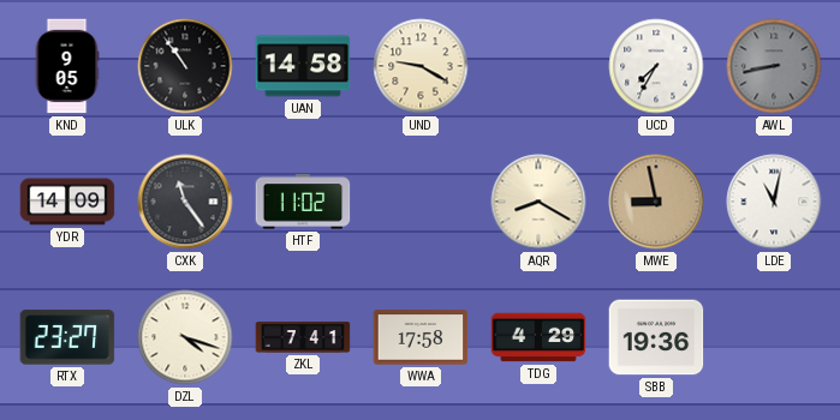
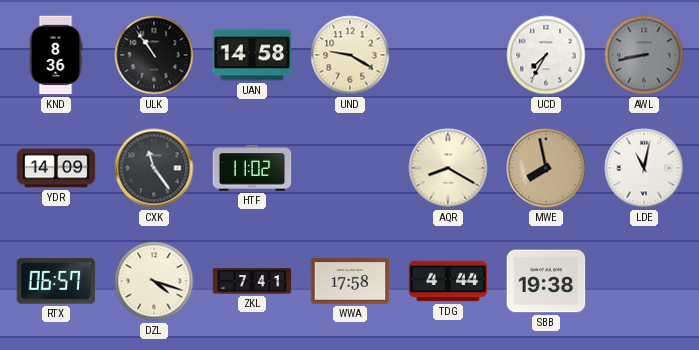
KND: 9:05 -> 8:36
MWE: 8:58 -> 7:58
RTX: 23:27 -> 06:57
TDG: 4:29 -> 4:44
SBB: 19:36 -> 19:38
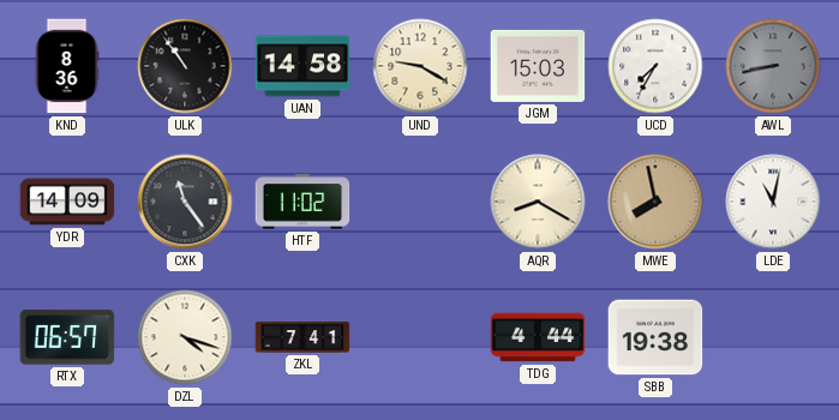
JGM: none -> 15:03
WWA: 17:58 -> none
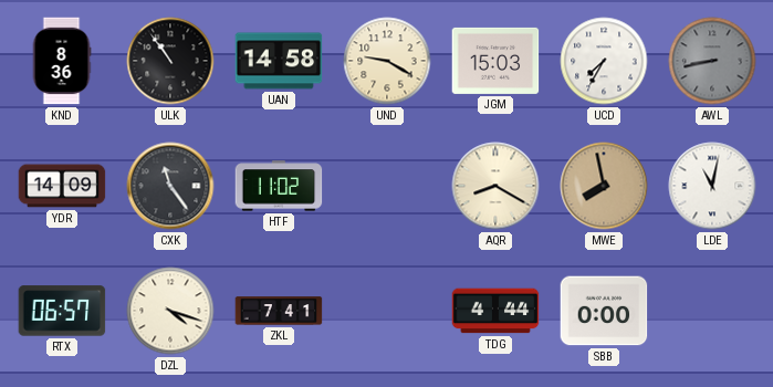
SBB: 19:38 -> 0:00
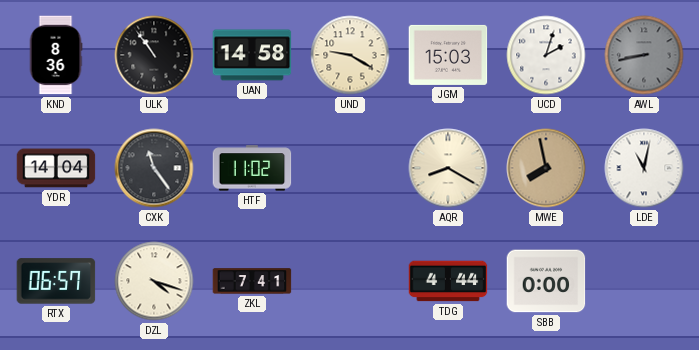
UCD: 7:35 -> 2:03
YDR: 14:09 -> 14:04
